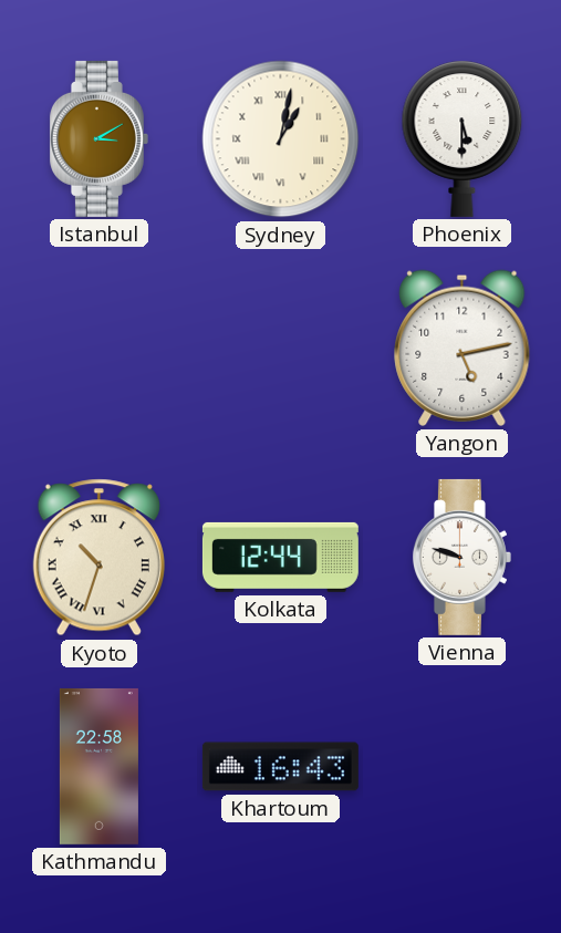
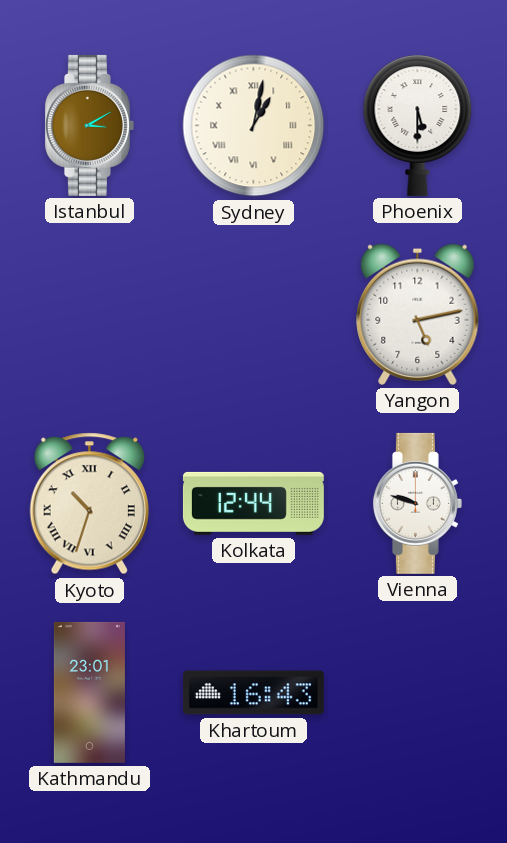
Kathmandu: 22:58 -> 23:01
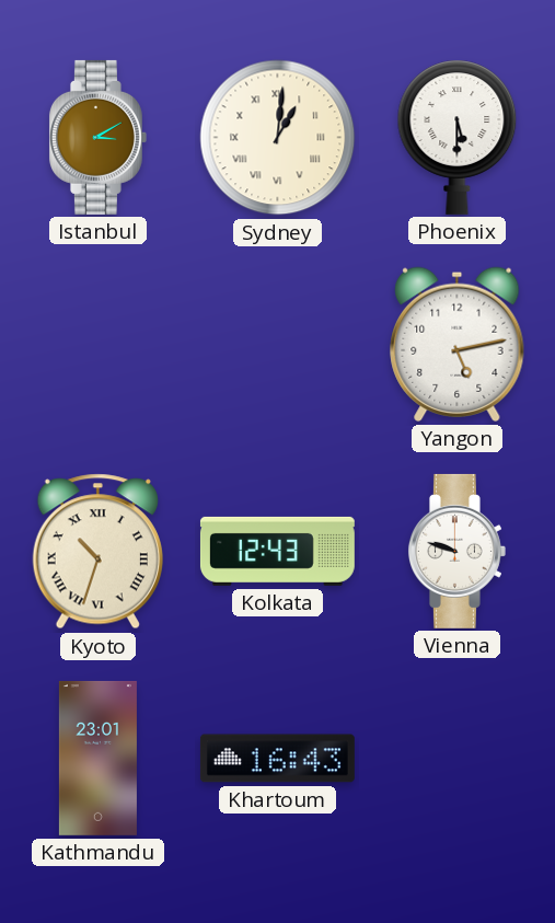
Sydney: 1:02 -> 1:01
Kolkata: 12:44 -> 12:43
